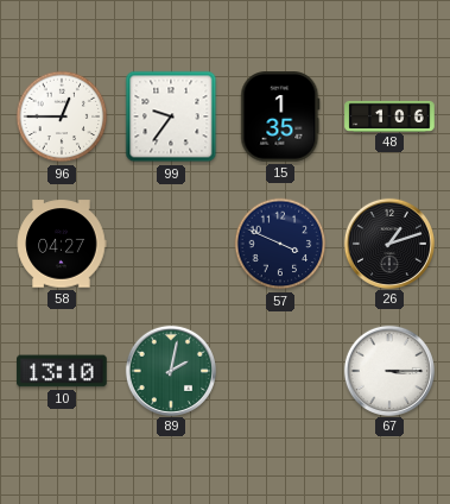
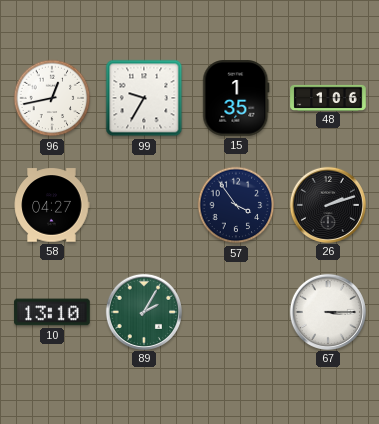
96: 12:45 -> 12:43
99: 9:36 -> 9:35
57: 3:49 -> 3:54
26: 1:12 -> 2:12
89: 2:02 -> 2:05
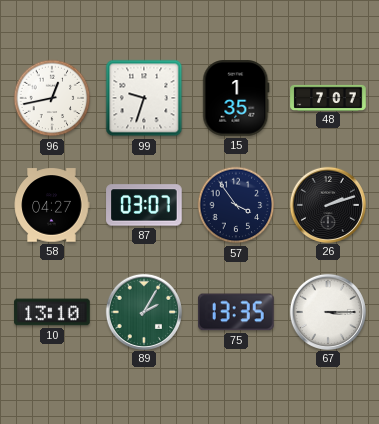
99: 9:35 -> 9:33
48: 1:06 -> 7:07
87: none -> 03:07
75: none -> 13:35
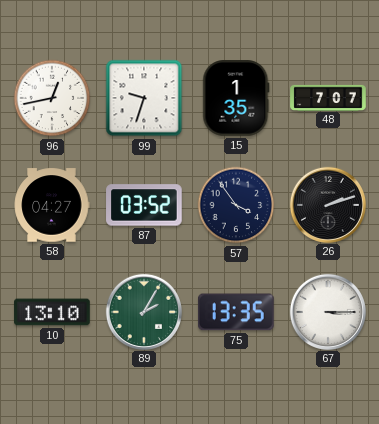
87: 03:07 -> 03:52
